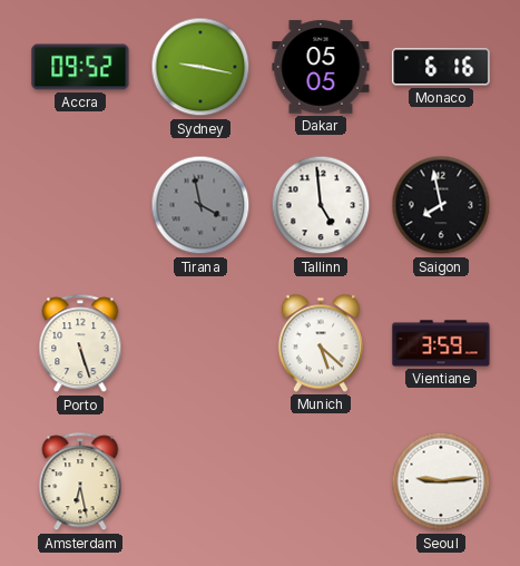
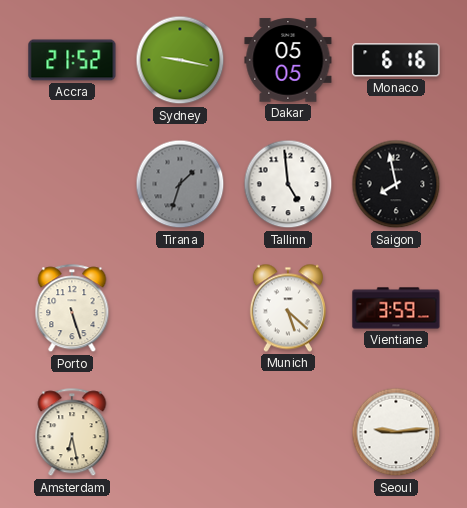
Accra: 09:52 -> 21:52
Tirana: 3:58 -> 1:33
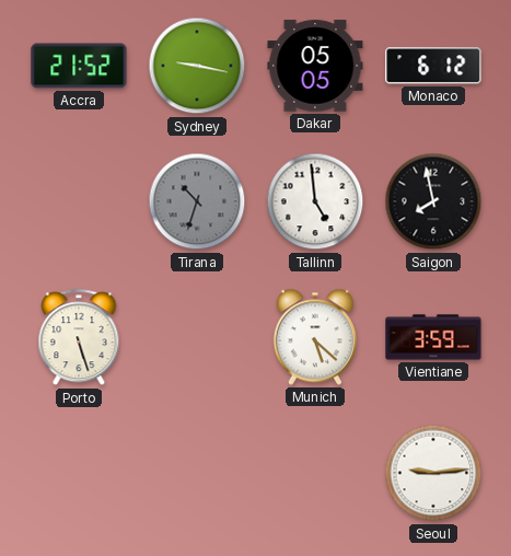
Monaco: 6:16 -> 6:12
Tirana: 1:33 -> 10:33
Amsterdam: 6:28 -> none
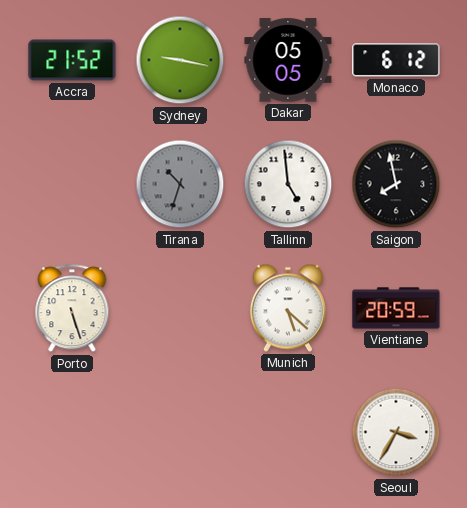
Vientiane: 3:59 -> 20:59
Seoul: 9:14 -> 3:35
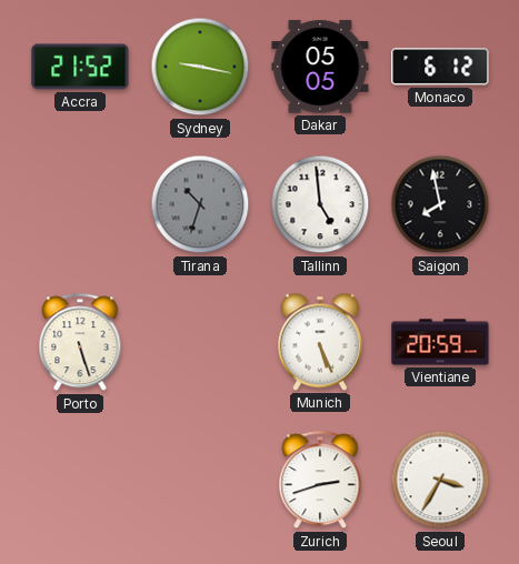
Munich: 5:22 -> 5:26
Zurich: none -> 2:42
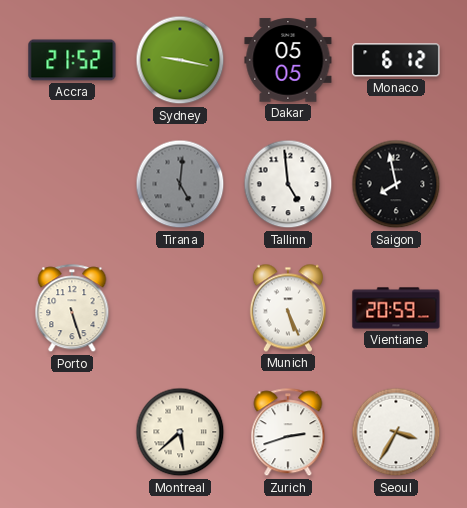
Tirana: 10:33 -> 5:01
Montreal: none -> 5:38
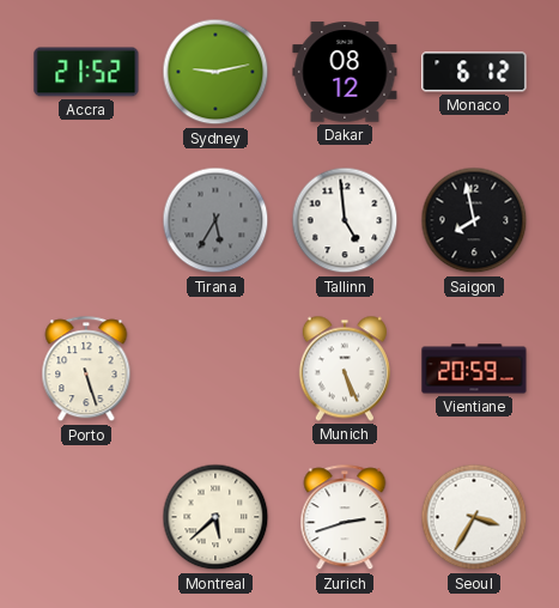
Sydney: 9:17 -> 9:13
Dakar: 05:05 -> 08:12
Tirana: 5:01 -> 5:35
